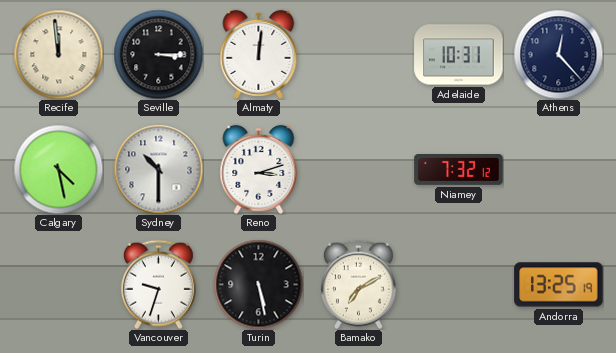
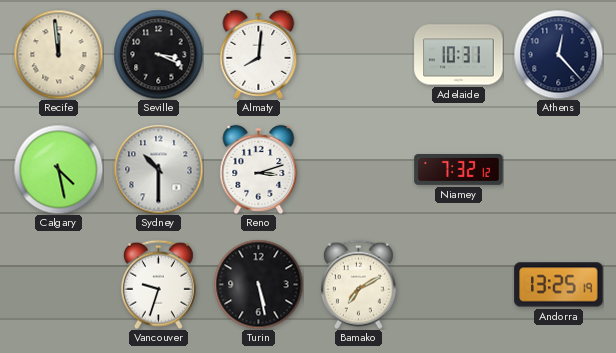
Seville: 3:15 -> 3:19
Almaty: 12:01 -> 8:01
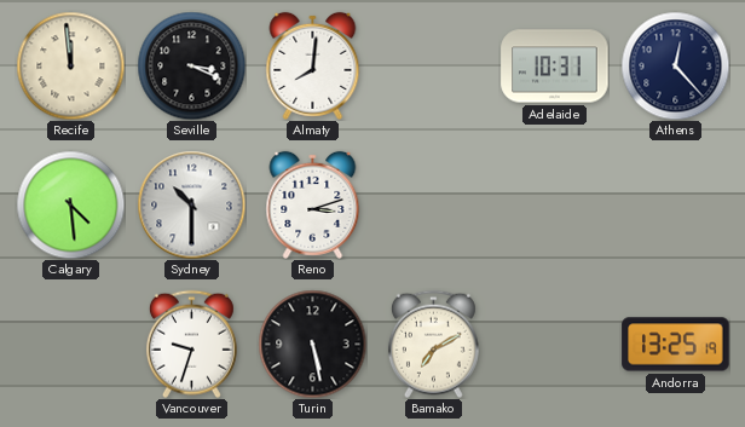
Calgary: 4:28 -> 4:29
Niamey: 7:32 -> none
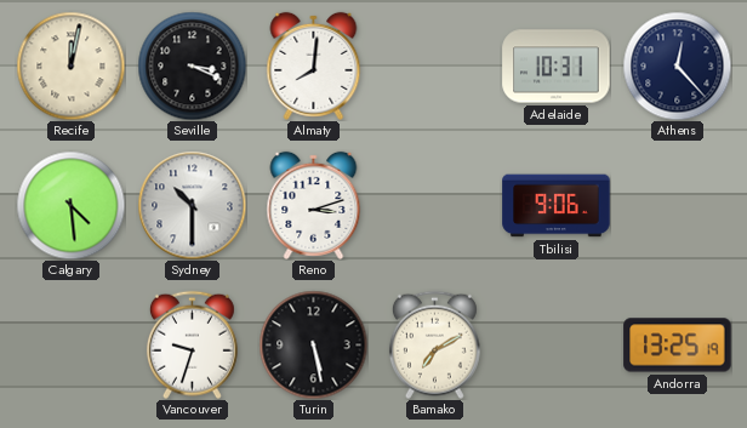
Recife: 11:59 -> 12:02
Tbilisi: none -> 9:06
